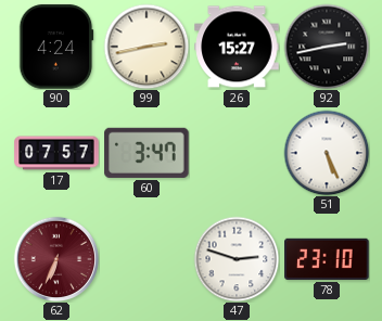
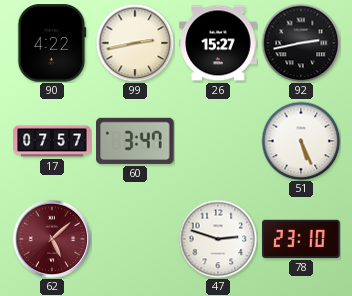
90: 4:24 -> 4:22
62: 6:34 -> 5:08
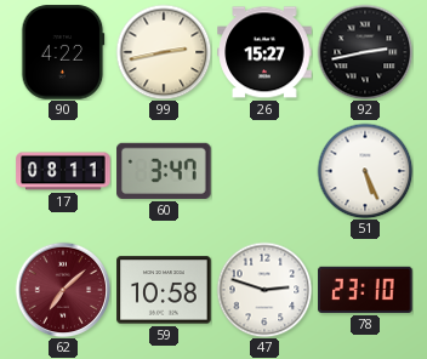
17: 07:57 -> 08:11
62: 5:08 -> 7:08
59: none -> 10:58
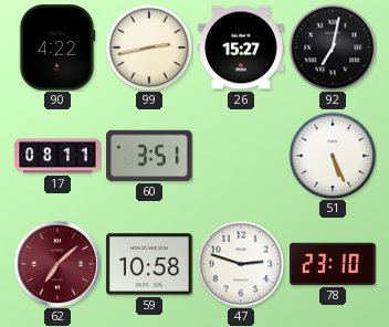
92: 2:43 -> 7:02
60: 3:47 -> 3:51
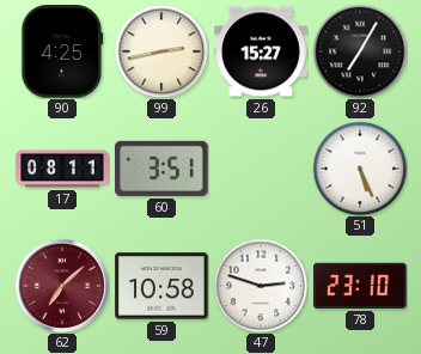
90: 4:22 -> 4:25
92: 7:02 -> 7:05
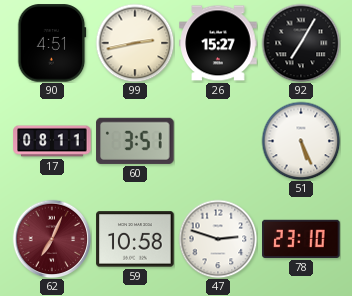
90: 4:25 -> 4:51
62: 7:08 -> 7:04
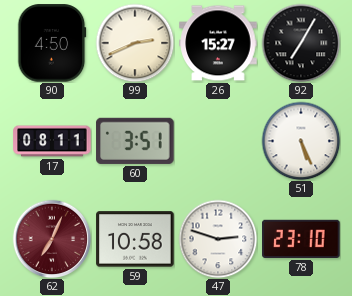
90: 4:51 -> 4:50
99: 2:43 -> 2:41
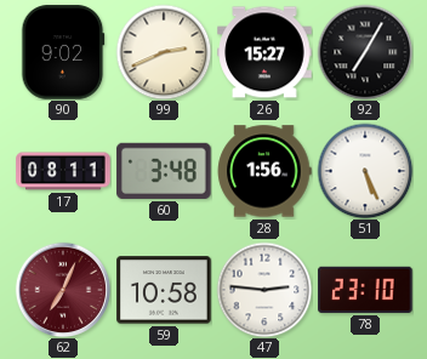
90: 4:50 -> 9:02
60: 3:51 -> 3:48
28: none -> 1:56
47: 2:48 -> 2:46
